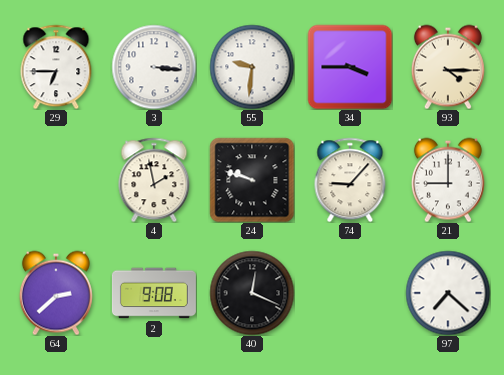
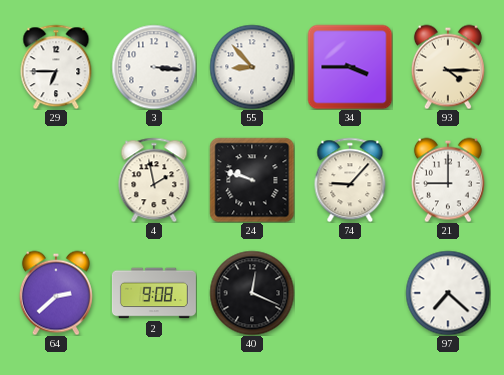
55: 9:31 -> 8:53
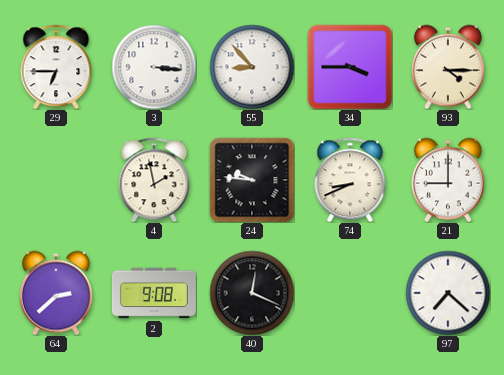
24: 9:48 -> 9:46
74: 9:07 -> 8:41
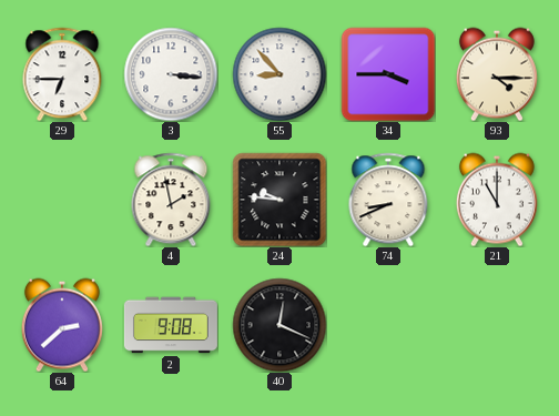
21: 9:00 -> 11:00
97: 7:22 -> none
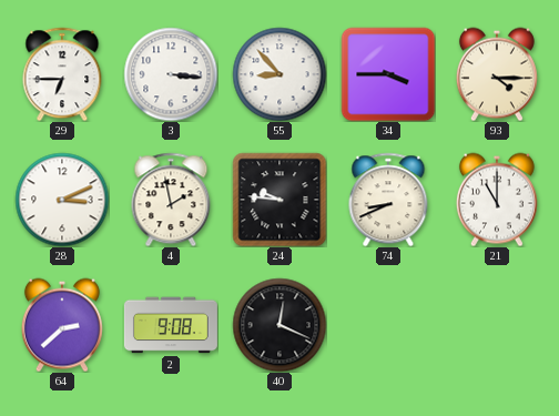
28: none -> 3:11
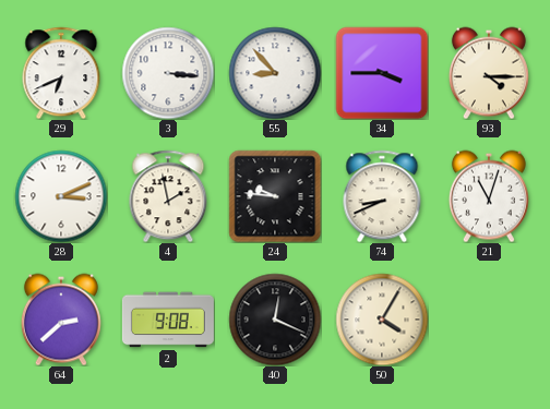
29: 6:45 -> 6:41
21: 11:00 -> 11:03
50: none -> 4:05
